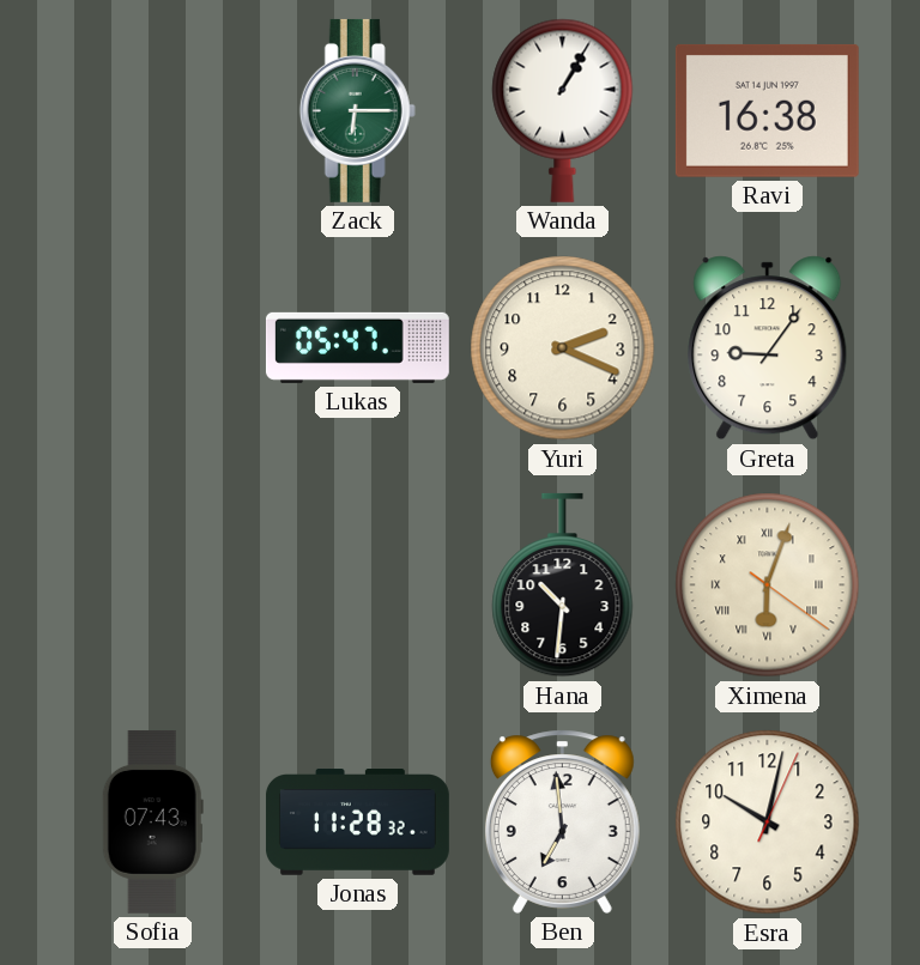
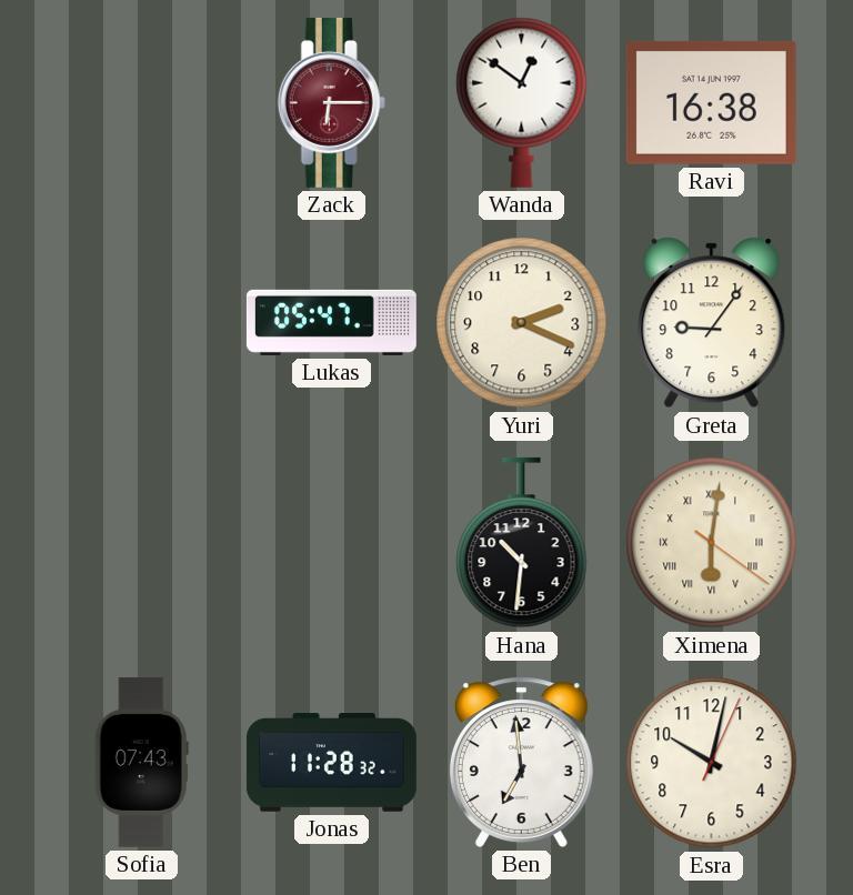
Zack dial: green -> burgundy
Wanda: 1:05 -> 12:51
Ximena: 6:03 -> 6:01
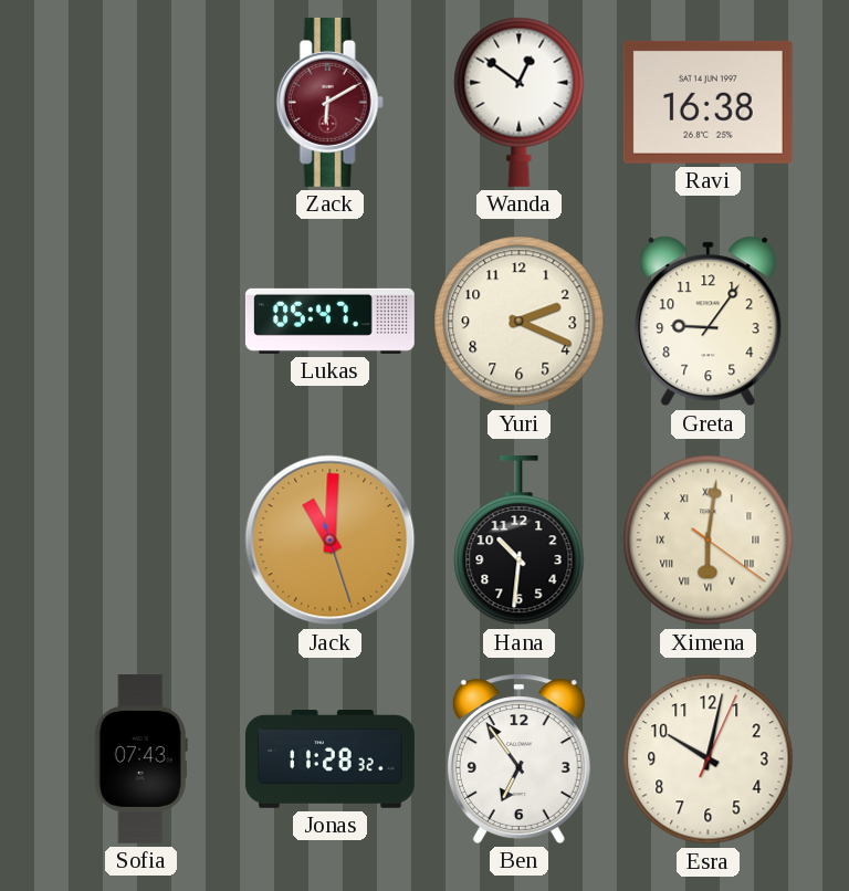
Zack: 6:15 -> 6:10
Jack: none -> 11:00
Ben: 6:59 -> 6:54
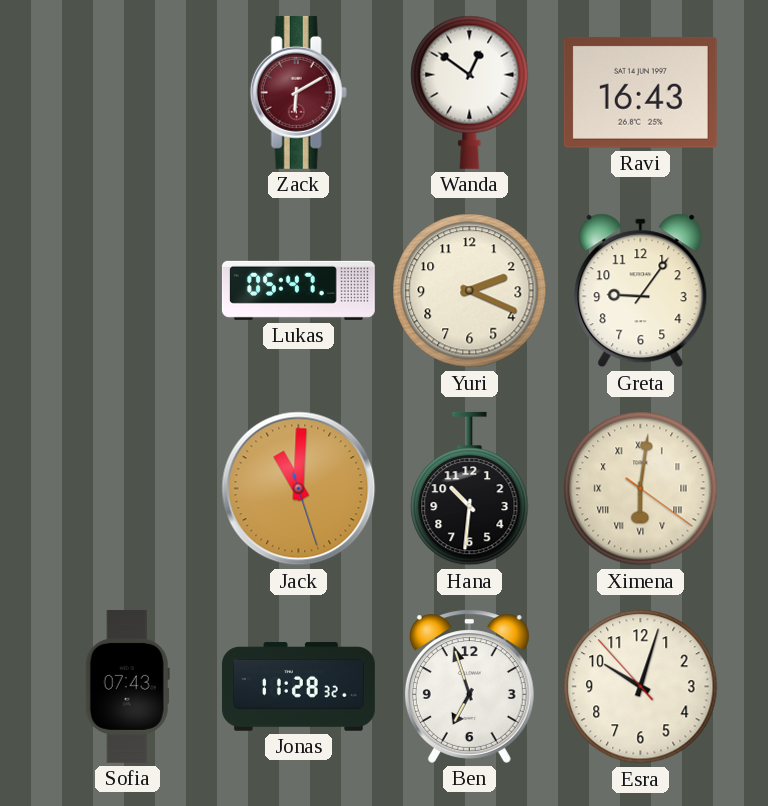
Ravi: 16:38 -> 16:43
Ben: 6:54 -> 6:57
Esra: 10:02:04 -> 10:02:53
